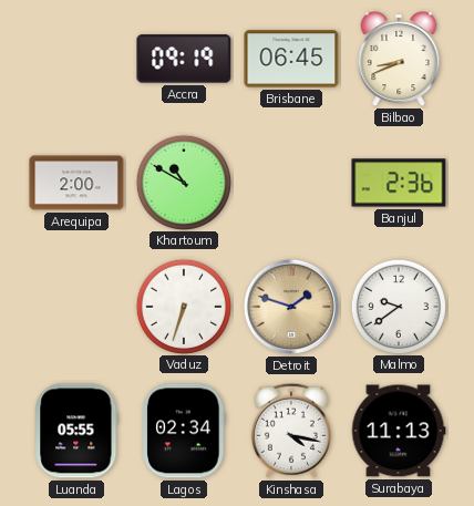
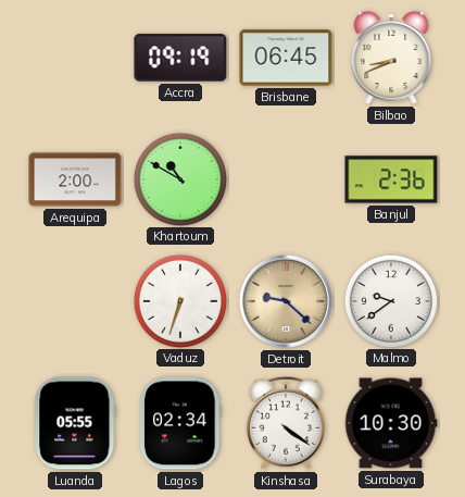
Detroit: 1:48 -> 9:22
Kinshasa: 4:17 -> 4:21
Surabaya: 11:13 -> 10:30
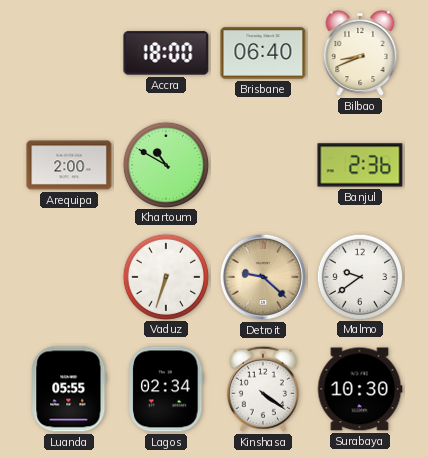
Accra: 09:19 -> 18:00
Brisbane: 06:45 -> 06:40
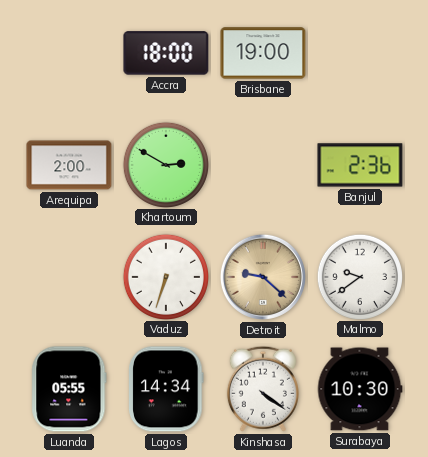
Brisbane: 06:40 -> 19:00
Bilbao: 8:41 -> none
Khartoum: 10:50 -> 2:50
Lagos: 02:34 -> 14:34
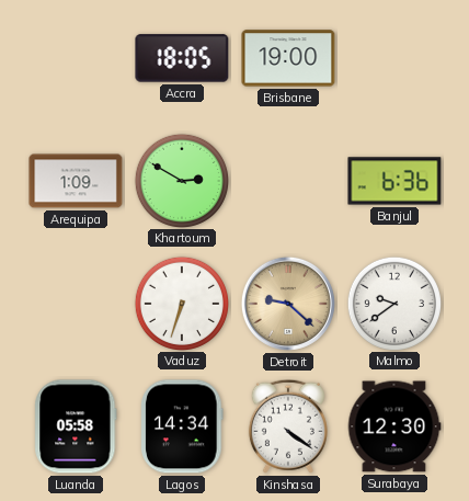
Accra: 18:00 -> 18:05
Arequipa: 2:00 -> 1:09
Banjul: 2:36 -> 6:36
Luanda: 05:55 -> 05:58
Surabaya: 10:30 -> 12:30
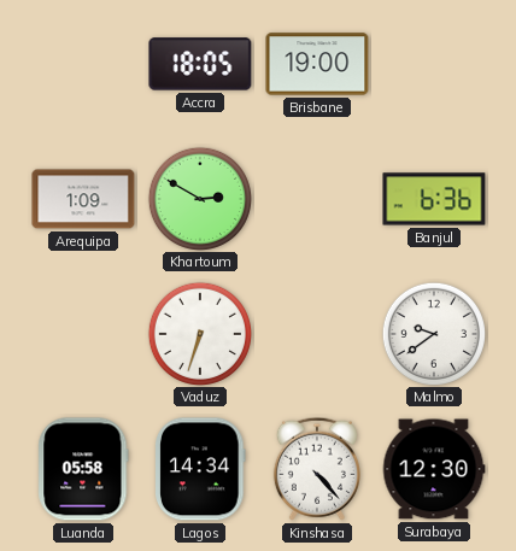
Detroit: 9:22 -> none
Kinshasa: 4:21 -> 4:23
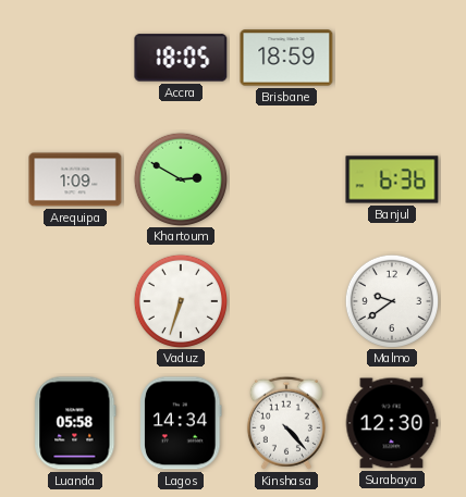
Brisbane: 19:00 -> 18:59
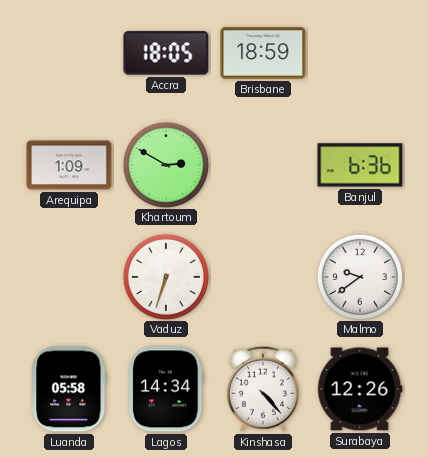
Surabaya: 12:30 -> 12:26
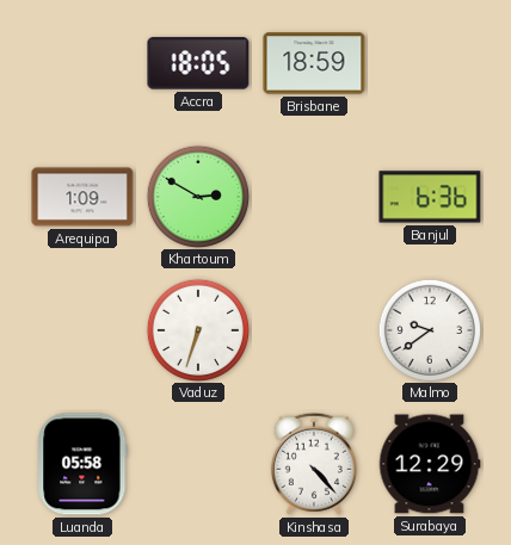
Lagos: 14:34 -> none
Surabaya: 12:26 -> 12:29
